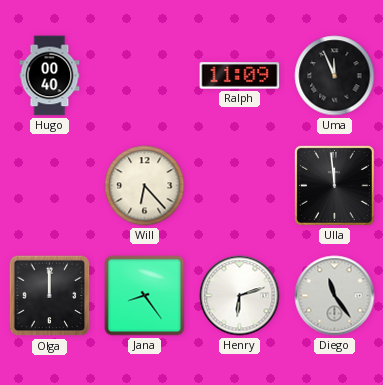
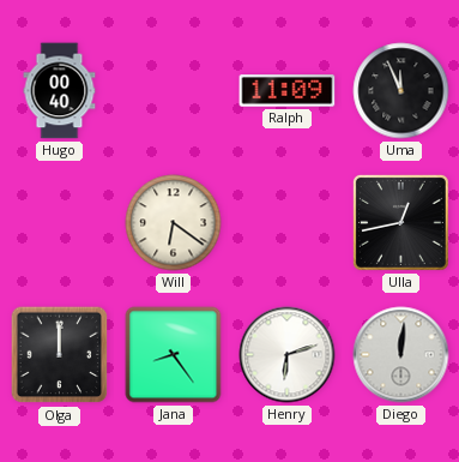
Will: 6:23 -> 6:21
Ulla: 11:59 -> 12:43
Diego: 11:24 -> 12:01
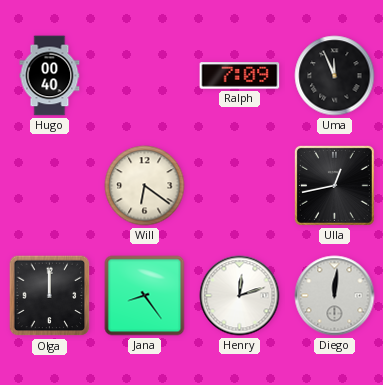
Ralph: 11:09 -> 7:09
Henry: 6:12 -> 12:12
